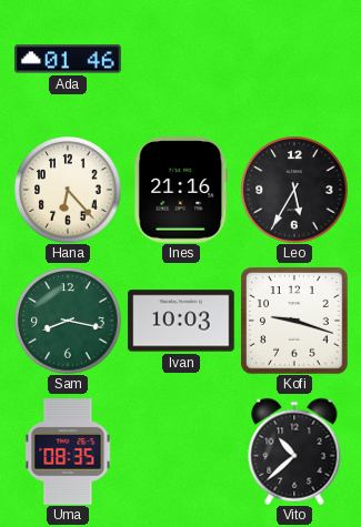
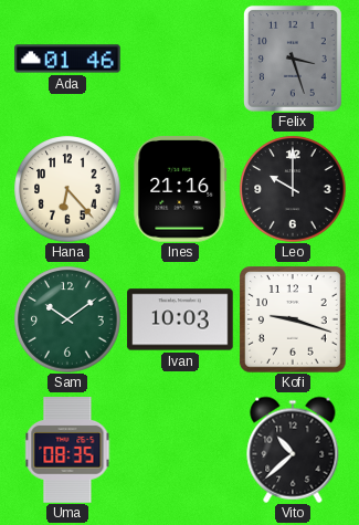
Felix: none -> 3:27
Leo: 5:35 -> 10:00
Sam: 8:17 -> 10:09
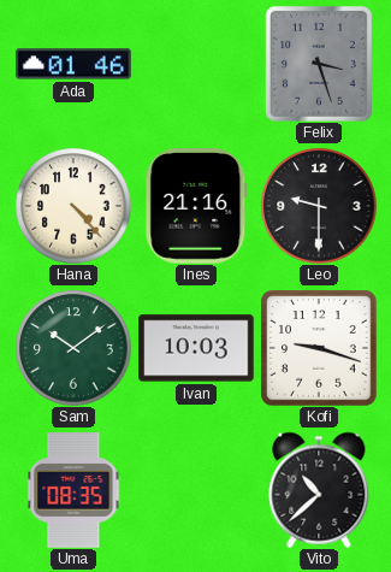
Hana: 6:23 -> 4:23
Leo: 10:00 -> 9:30
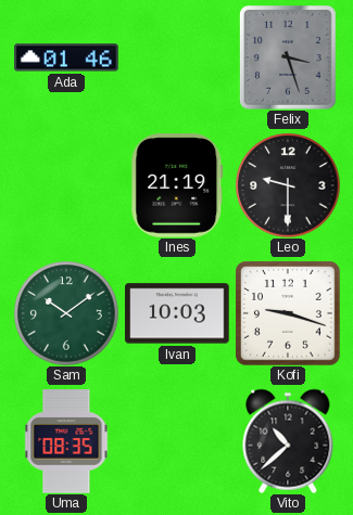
Hana: 4:23 -> none
Ines: 21:16 -> 21:19
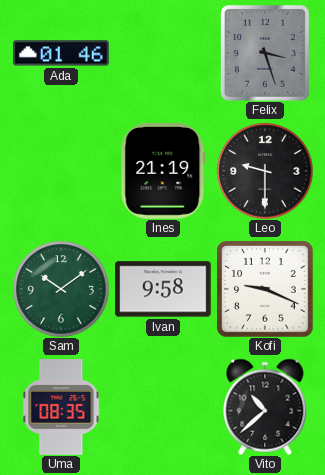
Ivan: 10:03 -> 9:58
Kofi: 9:18 -> 9:19
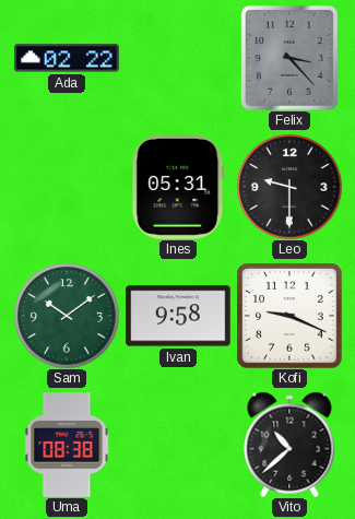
Ada: 01:46 -> 02:22
Felix: 3:27 -> 3:23
Ines: 21:19 -> 05:31
Uma: 08:35 -> 08:38
